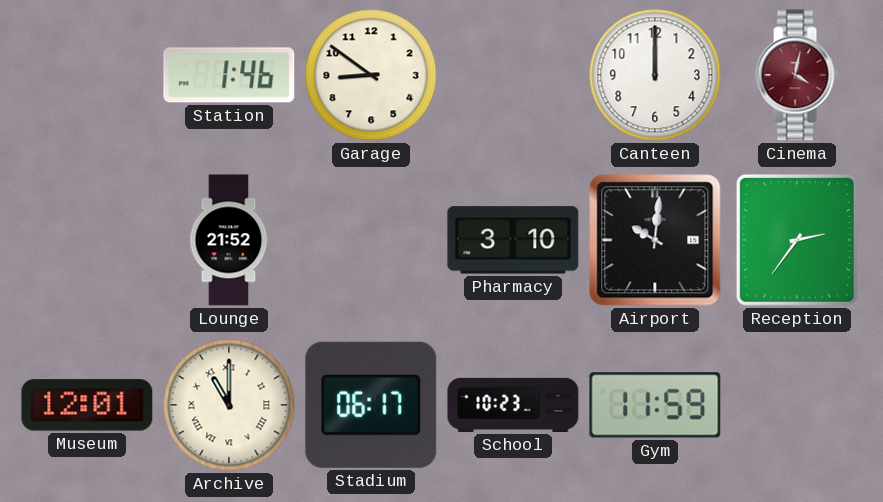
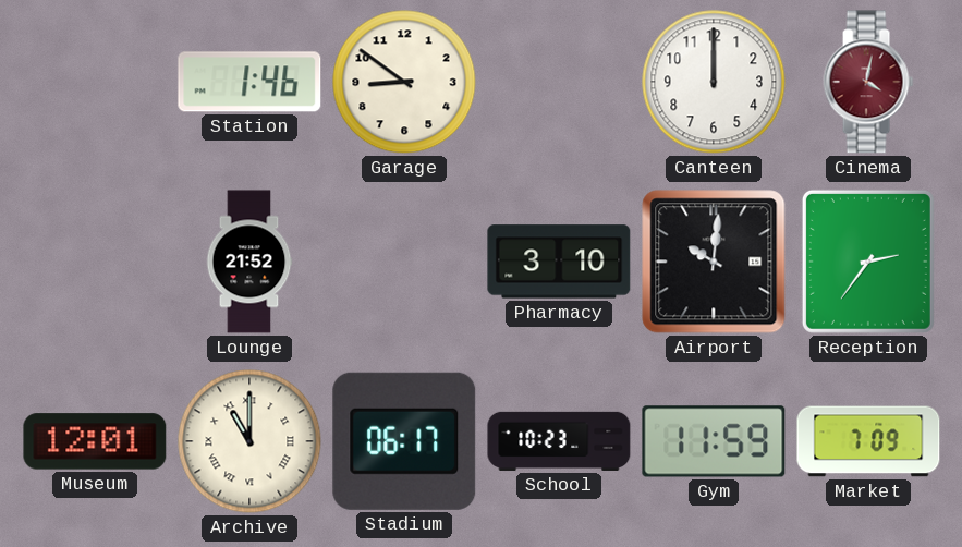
Market: none -> 7:09
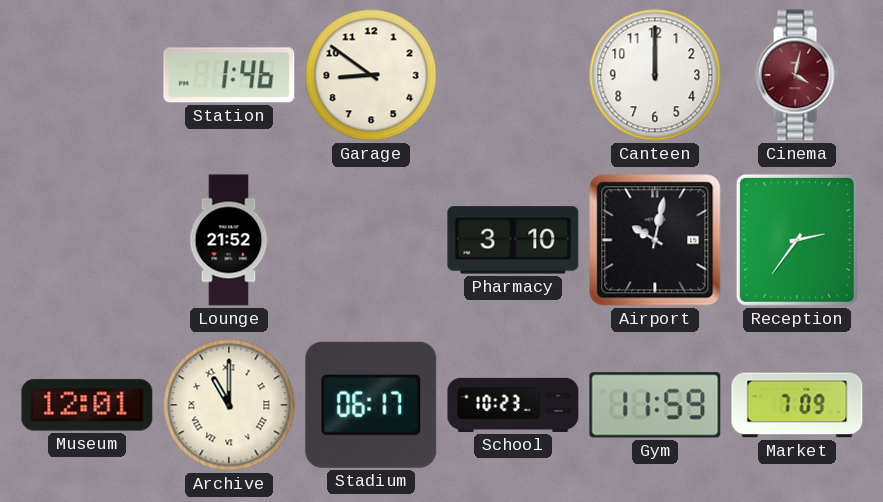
Airport: 10:01 -> 10:02
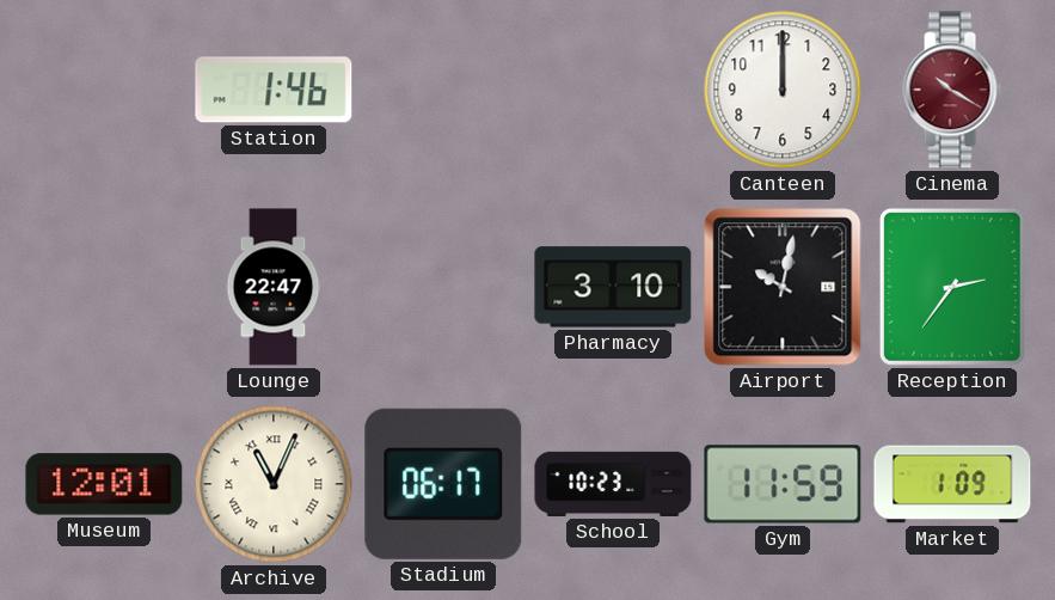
Garage: 8:51 -> none
Cinema: 4:02 -> 10:20
Lounge: 21:52 -> 22:47
Archive: 11:00 -> 11:04
Market: 7:09 -> 1:09
